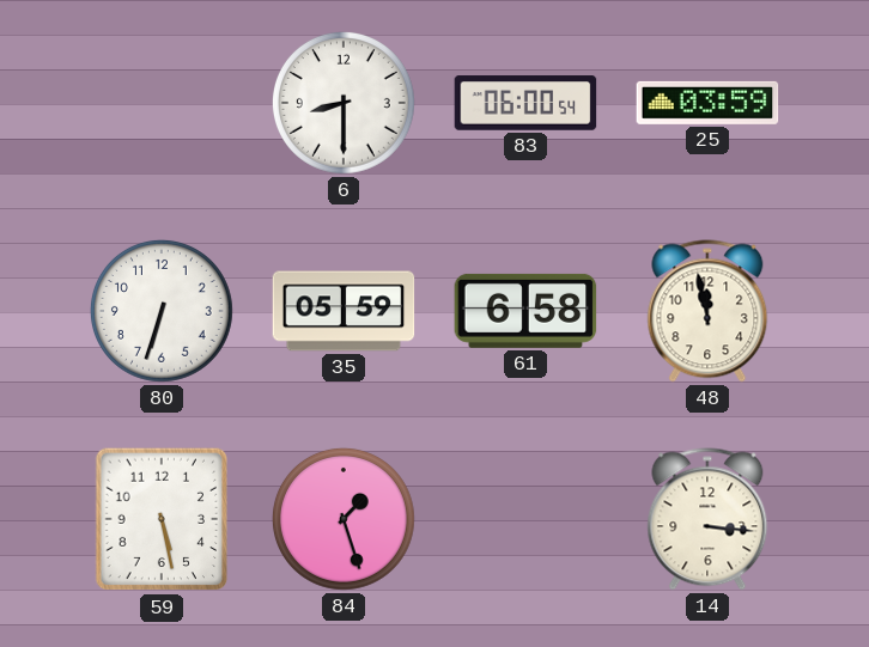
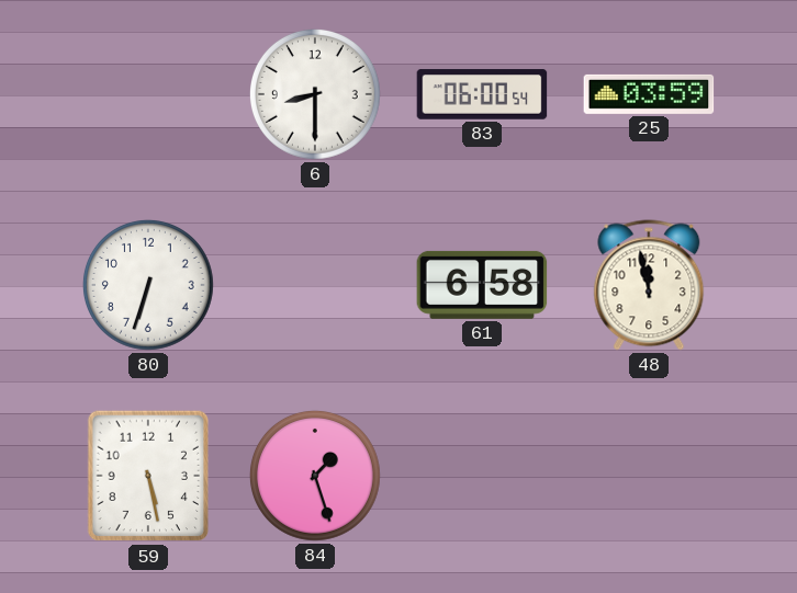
35: 05:59 -> none
14: 3:16 -> none
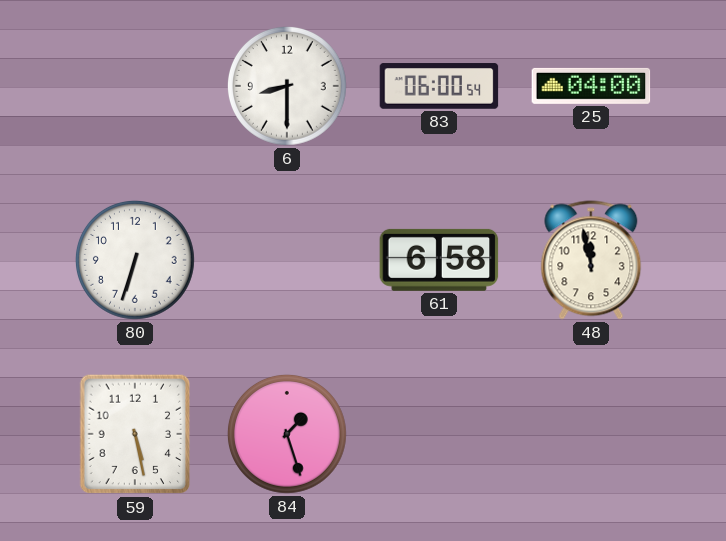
25: 03:59 -> 04:00
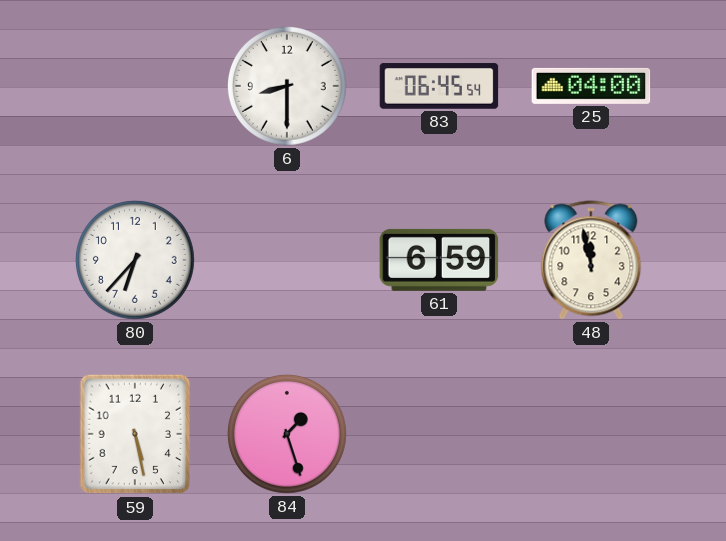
83: 06:00 -> 06:45
80: 6:33 -> 6:37
61: 6:58 -> 6:59
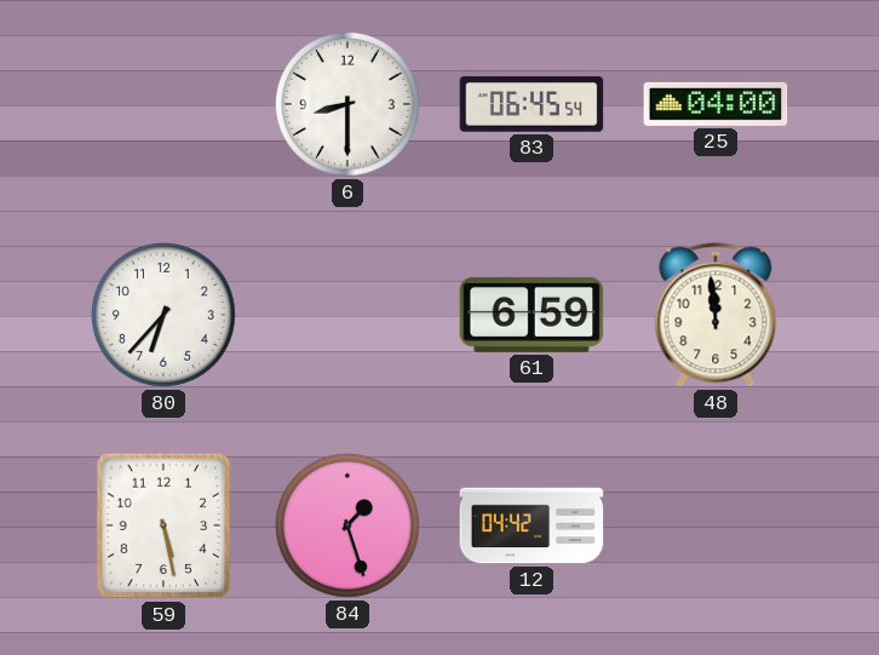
48: 11:58 -> 11:59
12: none -> 04:42
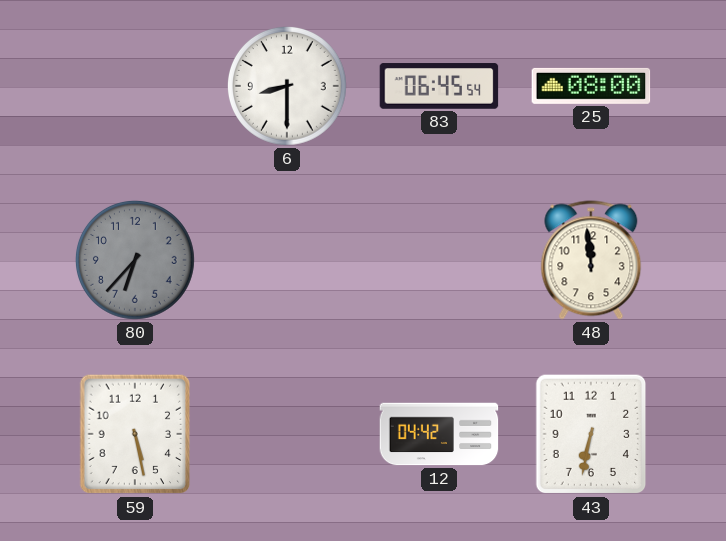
25: 04:00 -> 08:00
80 dial: white -> grey
61: 6:59 -> none
84: 1:27 -> none
43: none -> 6:32
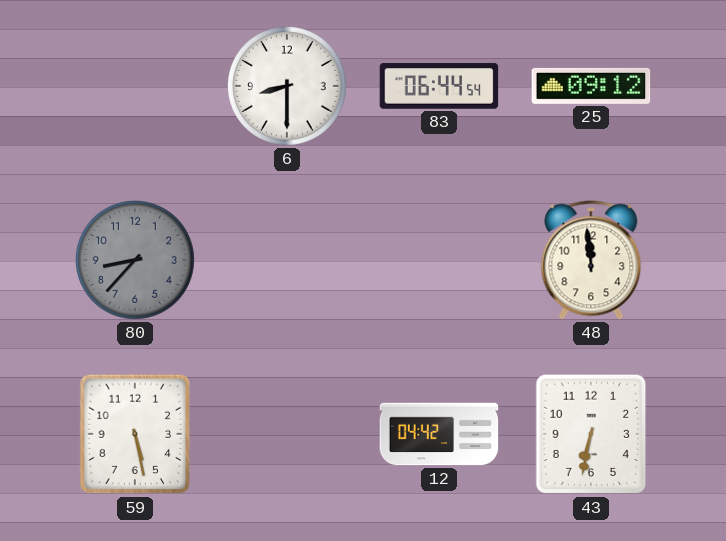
83: 06:45 -> 06:44
25: 08:00 -> 09:12
80: 6:37 -> 8:37
